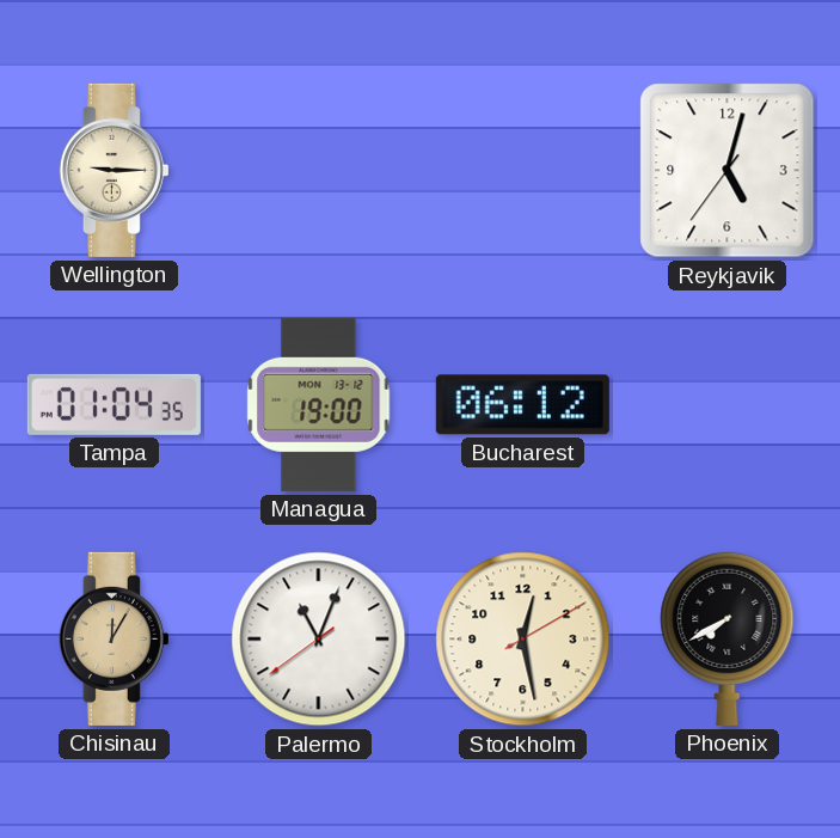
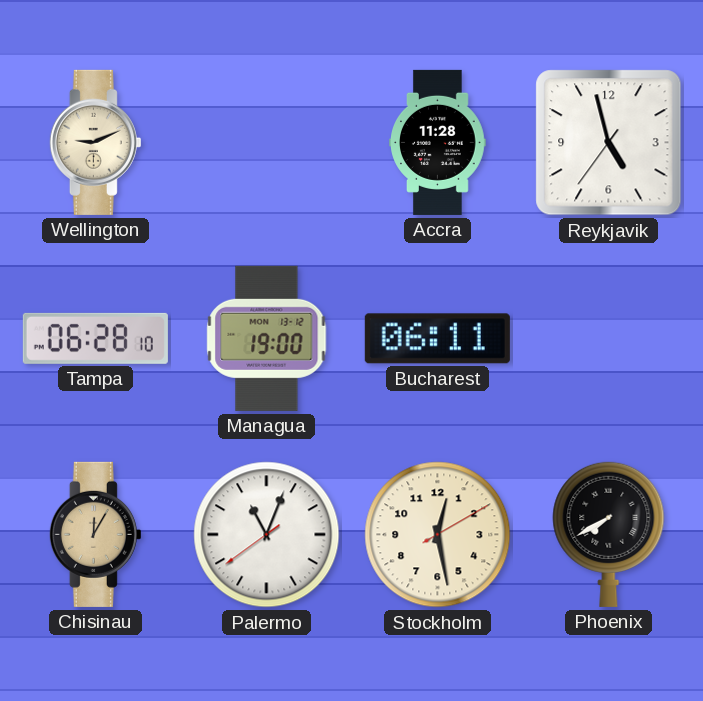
Wellington: 9:15 -> 9:11
Accra: none -> 11:28
Reykjavik: 5:02 -> 4:57
Tampa: 01:04 -> 06:28
Bucharest: 06:12 -> 06:11
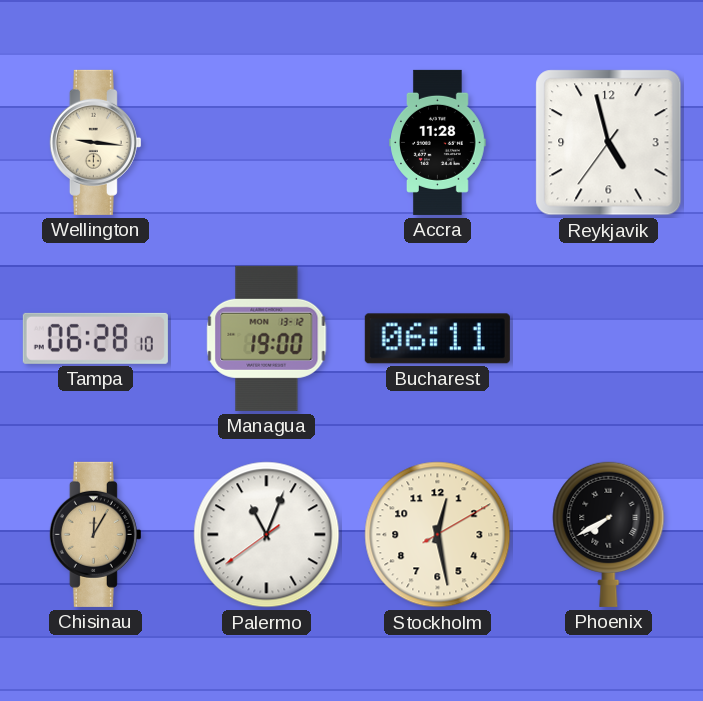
Wellington: 9:11 -> 9:16
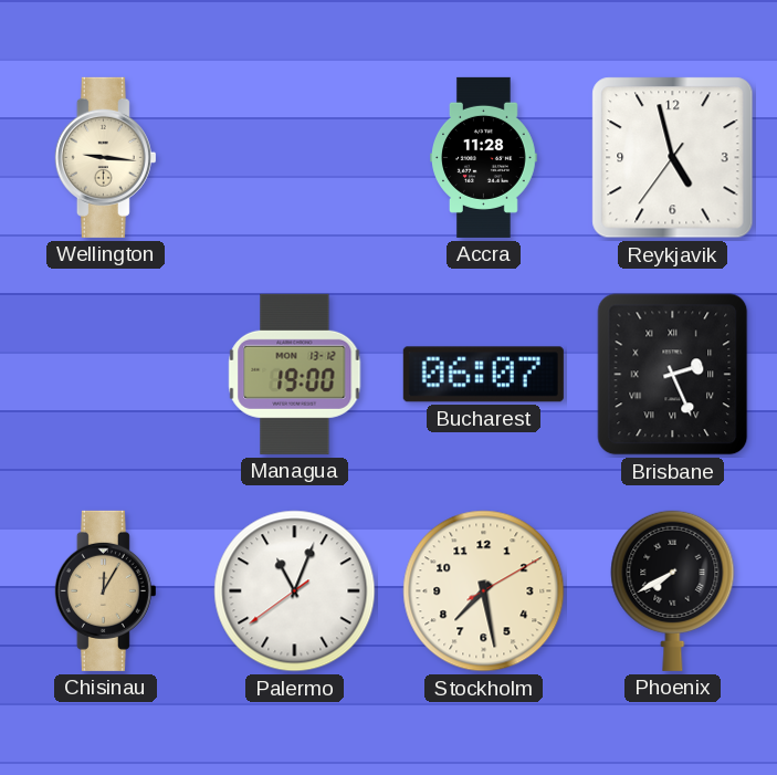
Tampa: 06:28 -> none
Bucharest: 06:11 -> 06:07
Brisbane: none -> 2:26
Stockholm: 12:28 -> 7:28
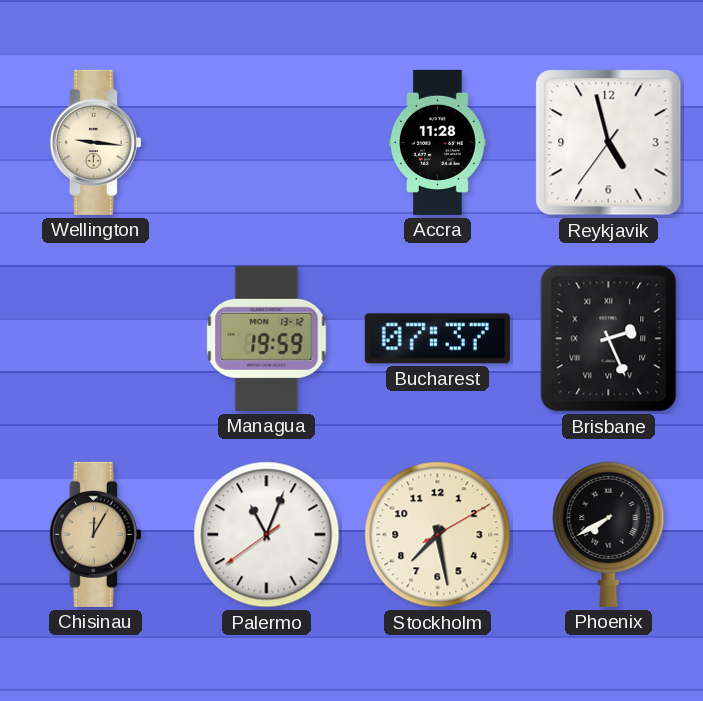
Managua: 19:00 -> 19:59
Bucharest: 06:07 -> 07:37
